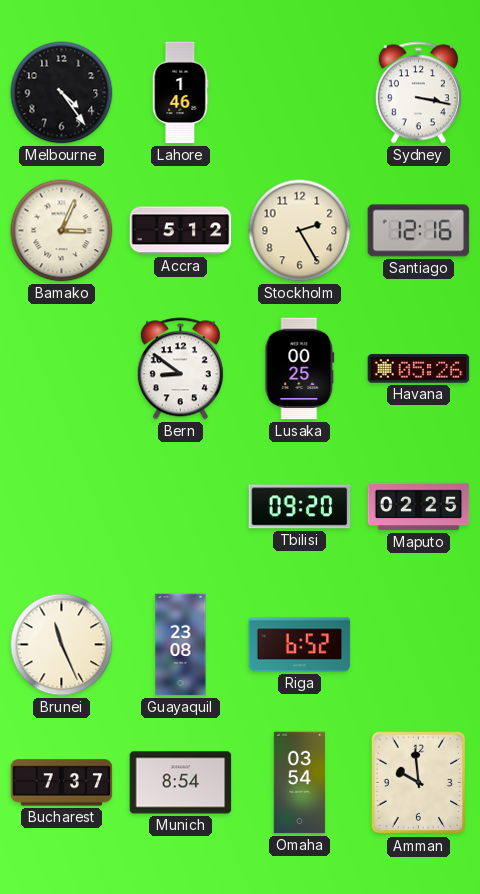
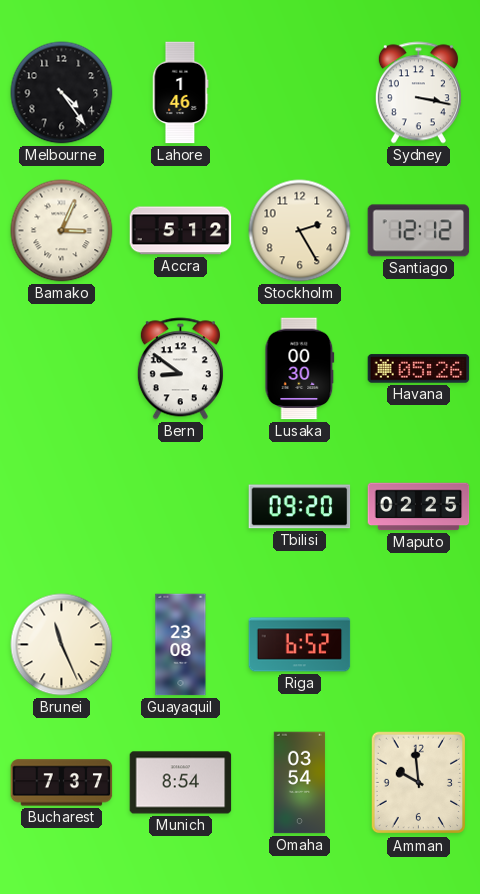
Santiago: 12:16 -> 12:12
Lusaka: 00:25 -> 00:30
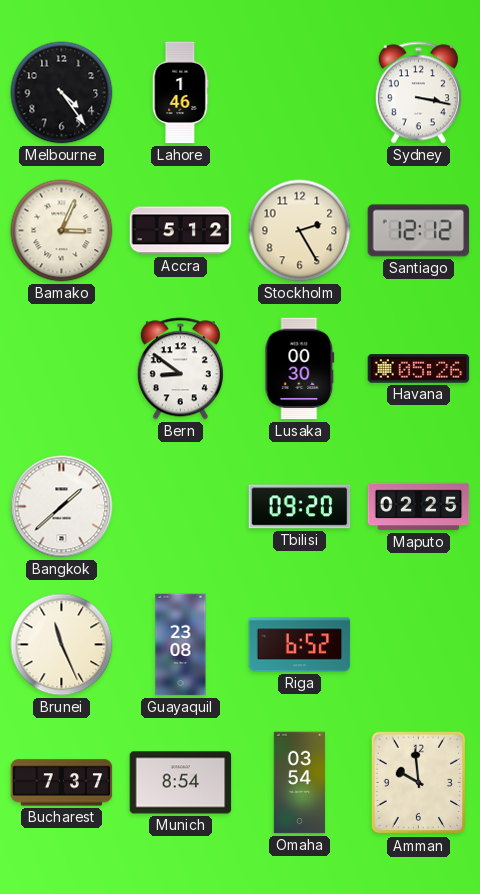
Bangkok: none -> 1:38
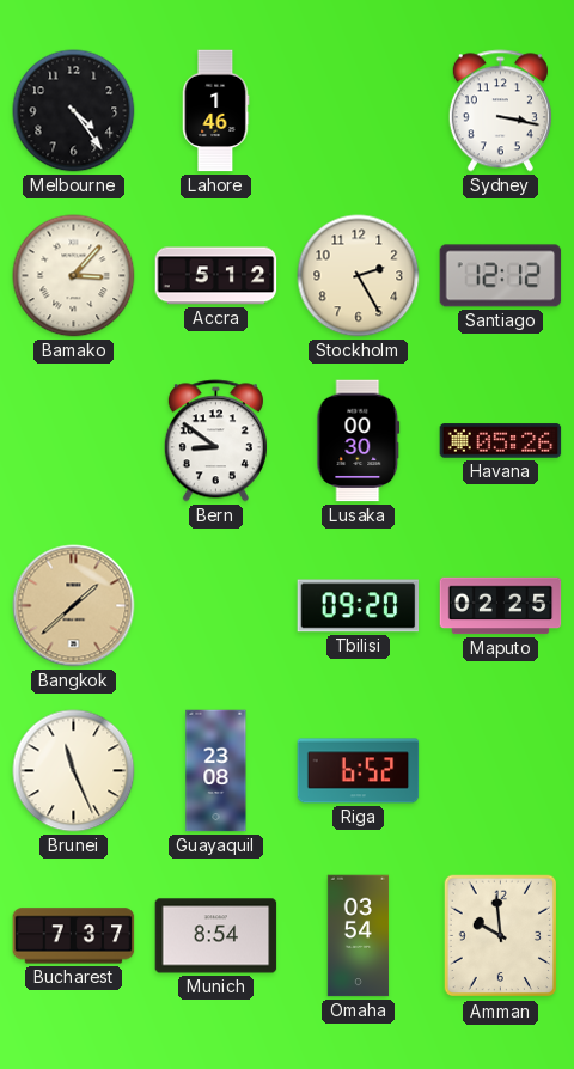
Bamako: 3:04 -> 3:07
Bangkok dial: white -> champagne
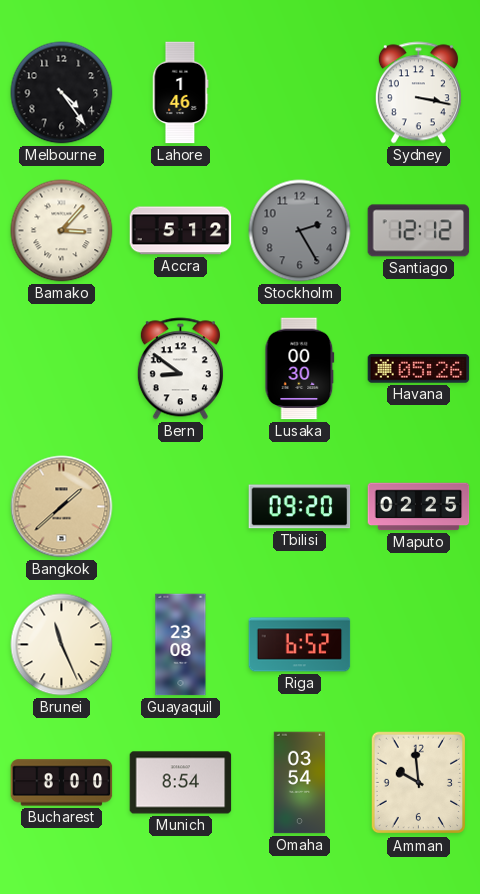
Stockholm dial: cream -> grey
Bucharest: 7:37 -> 8:00
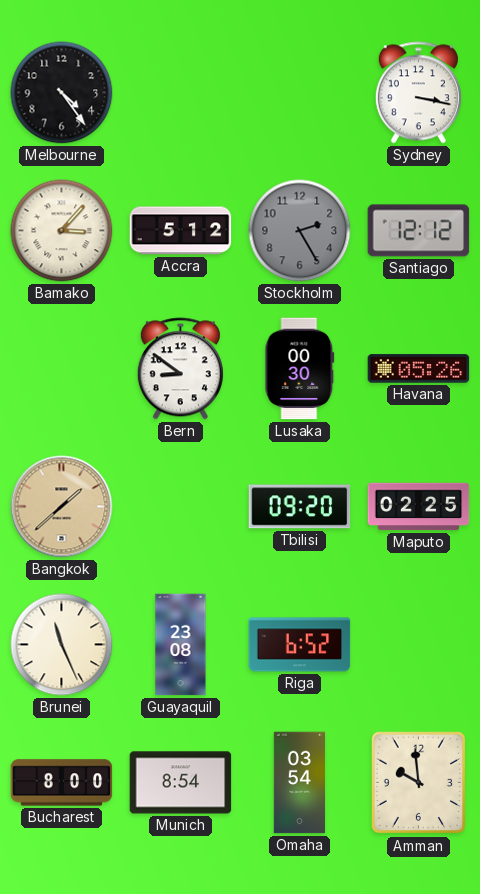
Lahore: 1:46 -> none
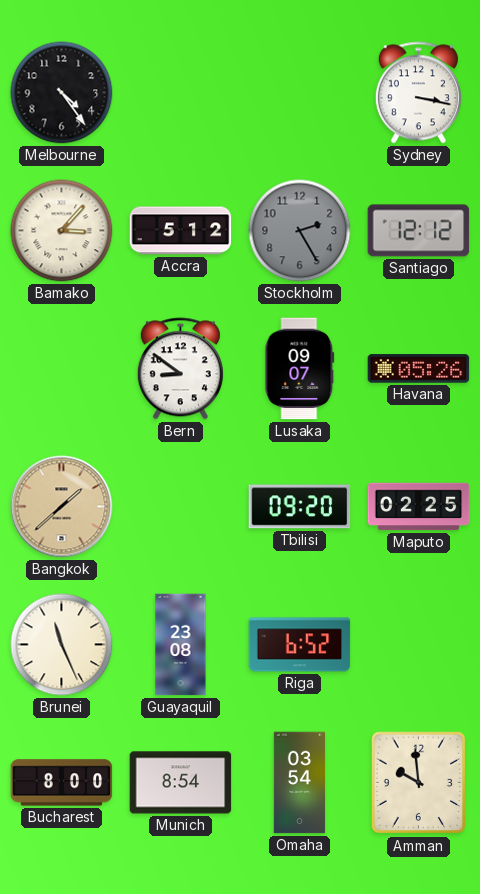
Lusaka: 00:30 -> 09:07
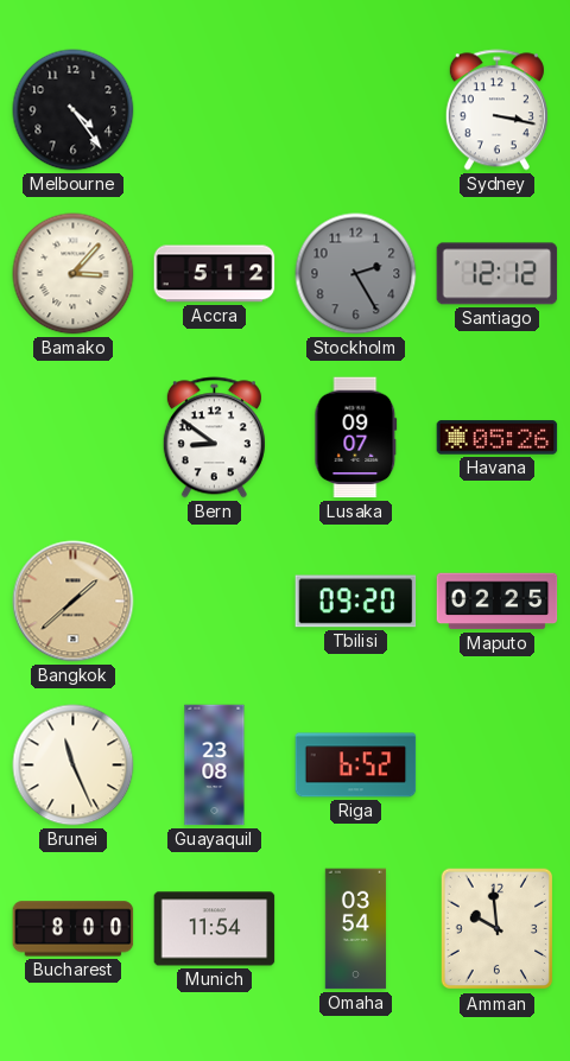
Munich: 8:54 -> 11:54
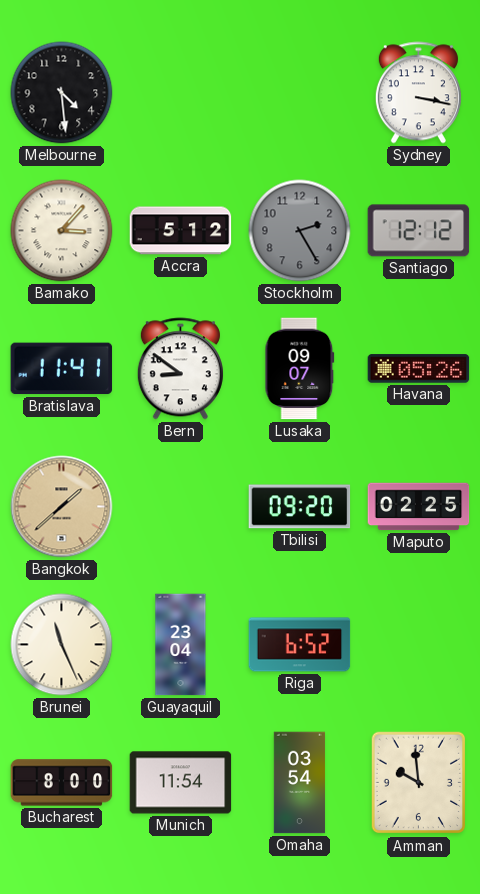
Melbourne: 4:24 -> 4:29
Bratislava: none -> 11:41
Guayaquil: 23:08 -> 23:04
